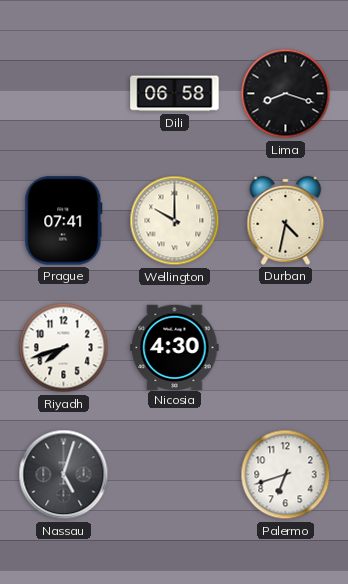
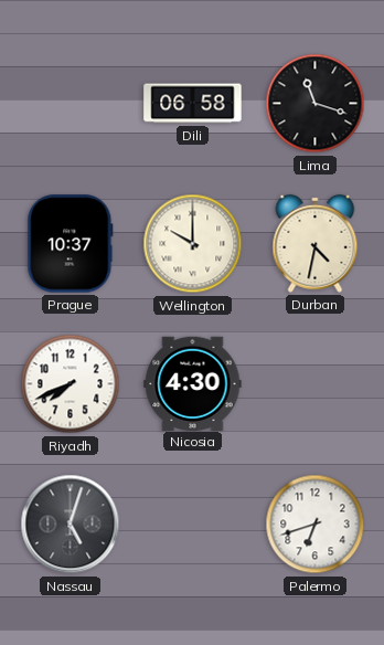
Lima: 8:18 -> 11:18
Prague: 07:41 -> 10:37
Riyadh: 7:42 -> 7:41
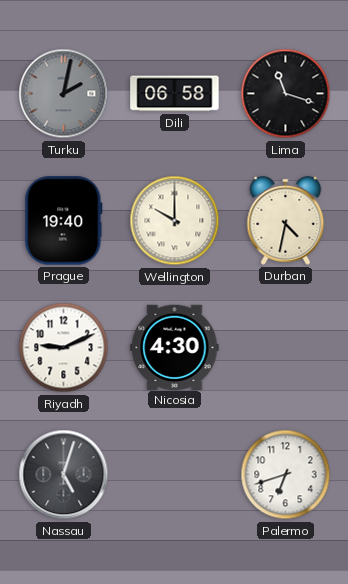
Turku: none -> 2:02
Prague: 10:37 -> 19:40
Riyadh: 7:41 -> 9:11
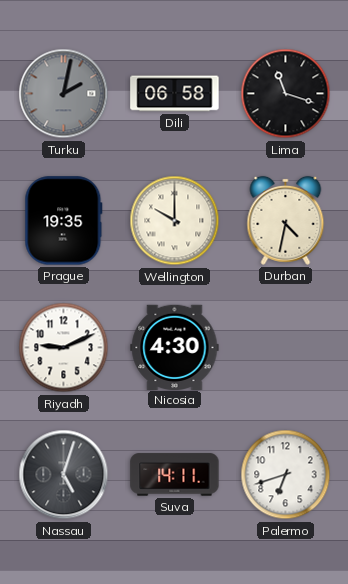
Prague: 19:40 -> 19:35
Suva: none -> 14:11
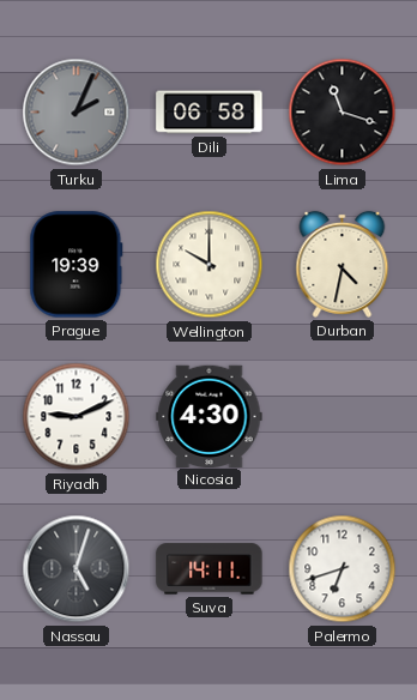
Turku: 2:02 -> 2:04
Prague: 19:35 -> 19:39
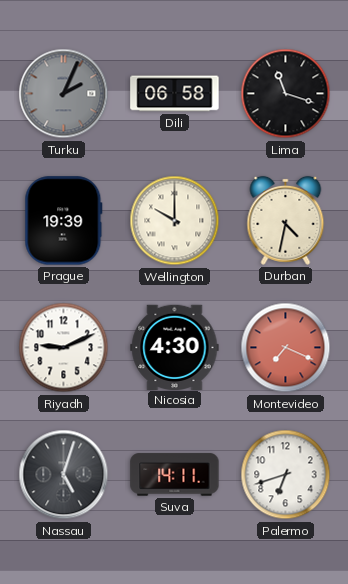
Montevideo: none -> 7:19
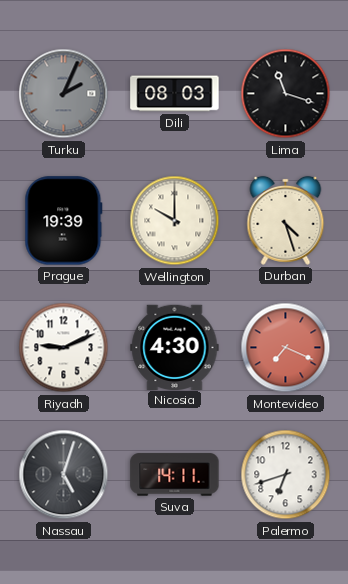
Dili: 06:58 -> 08:03
Durban: 4:32 -> 4:27
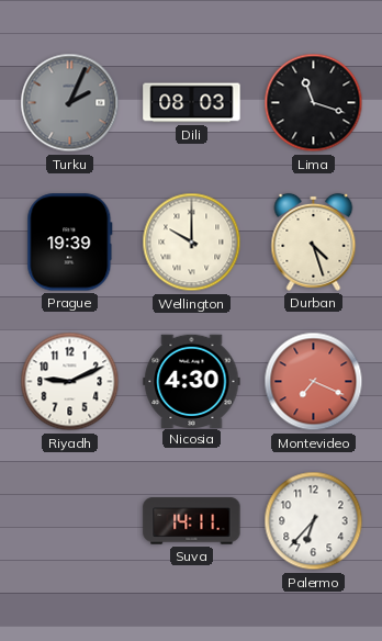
Nassau: 5:03 -> none
Palermo: 6:42 -> 6:37
